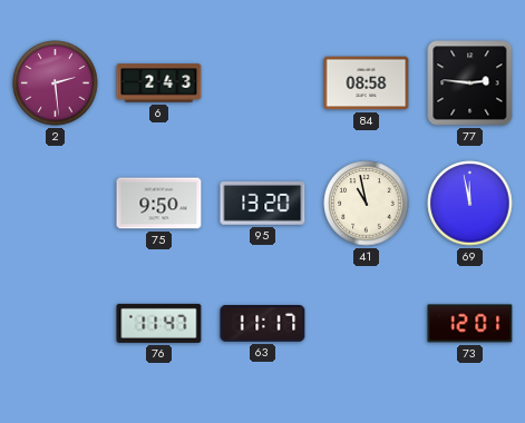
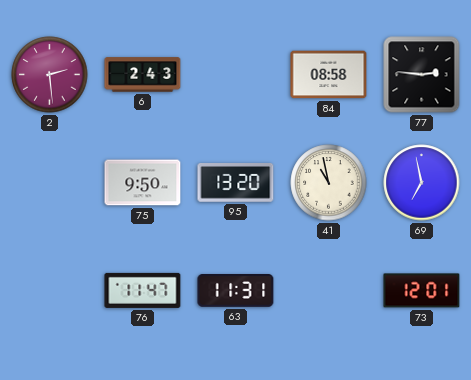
69: 11:58 -> 6:58
63: 11:17 -> 11:31
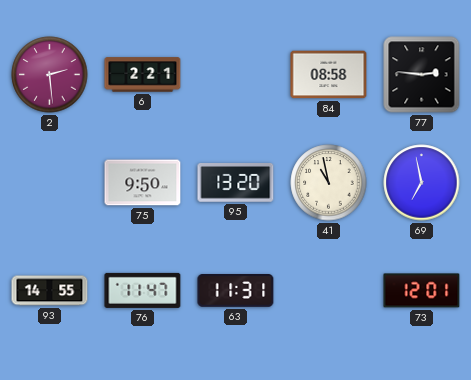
6: 2:43 -> 2:21
93: none -> 14:55
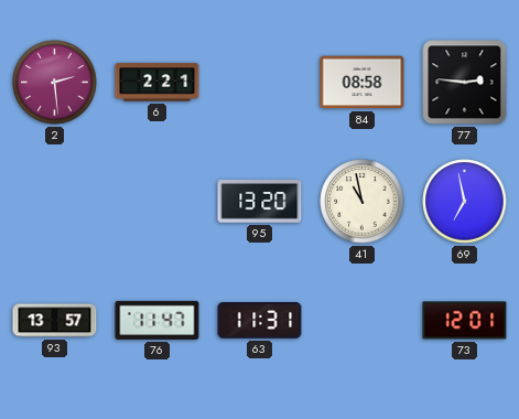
75: 9:50 -> none
93: 14:55 -> 13:57
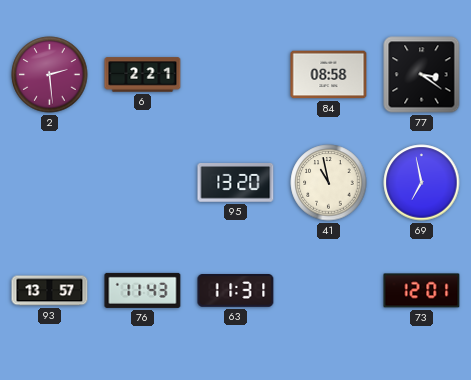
77: 2:46 -> 3:21
76: 11:47 -> 11:43
